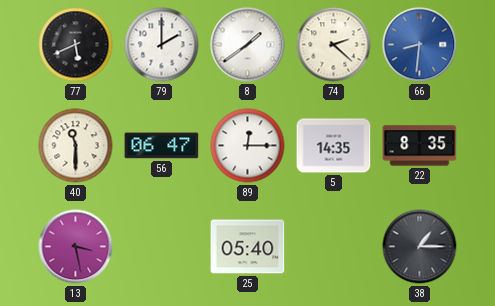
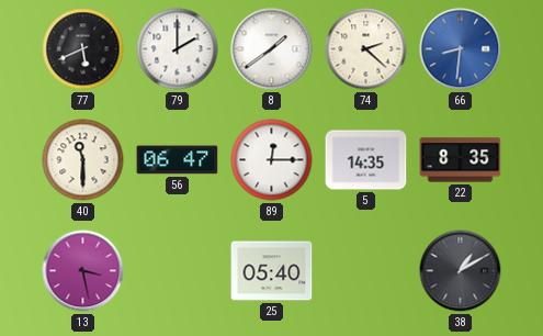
38: 1:15 -> 1:10
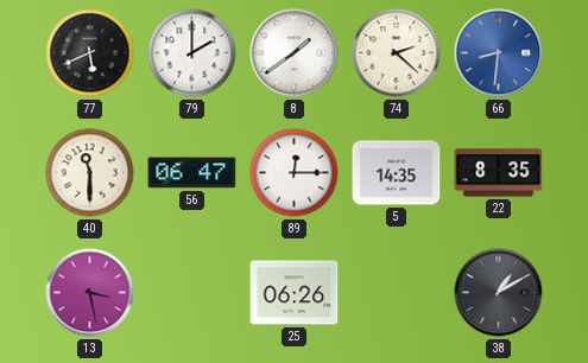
25: 05:40 -> 06:26
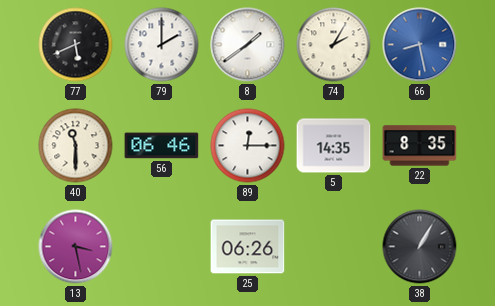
74: 2:22 -> 2:05
66: 8:31 -> 8:28
56: 06:47 -> 06:46
38: 1:10 -> 1:05
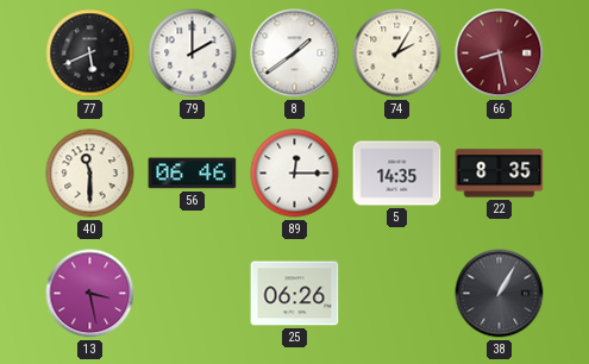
66 dial: blue -> burgundy
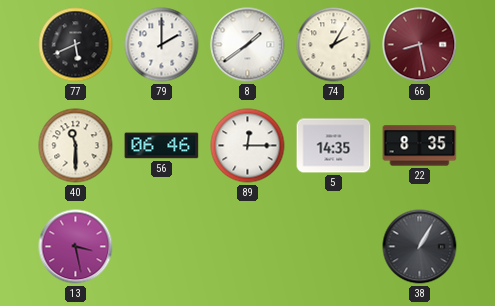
25: 06:26 -> none
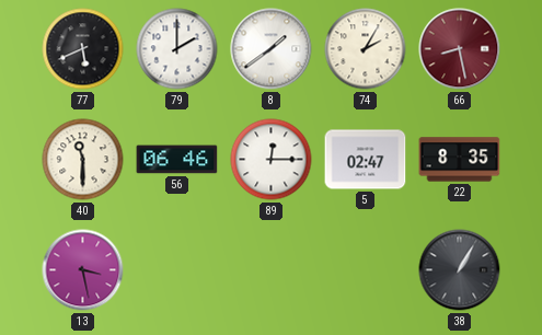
5: 14:35 -> 02:47
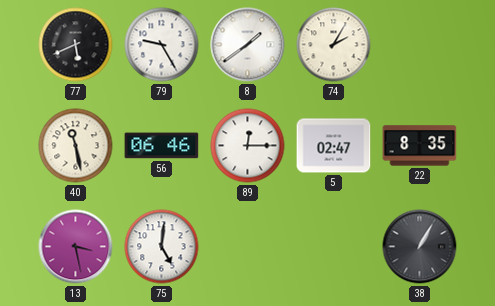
79: 2:00 -> 9:25
66: 8:28 -> none
40: 11:30 -> 11:28
75: none -> 5:01
